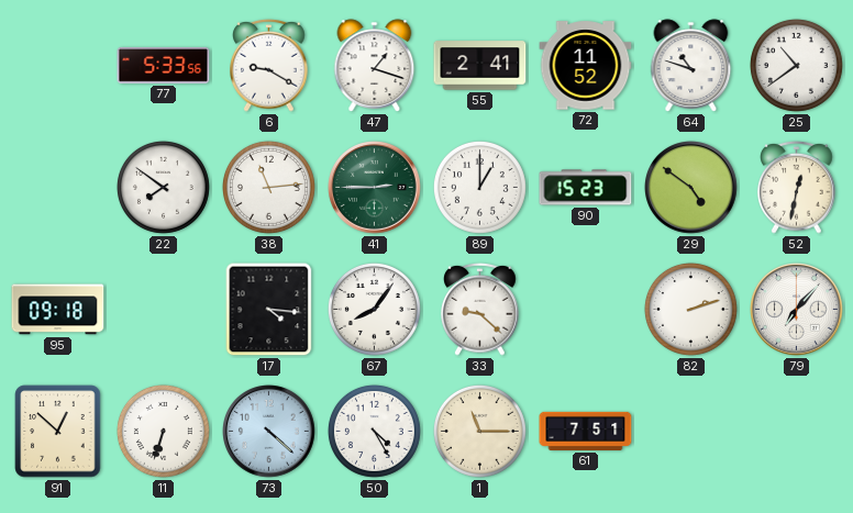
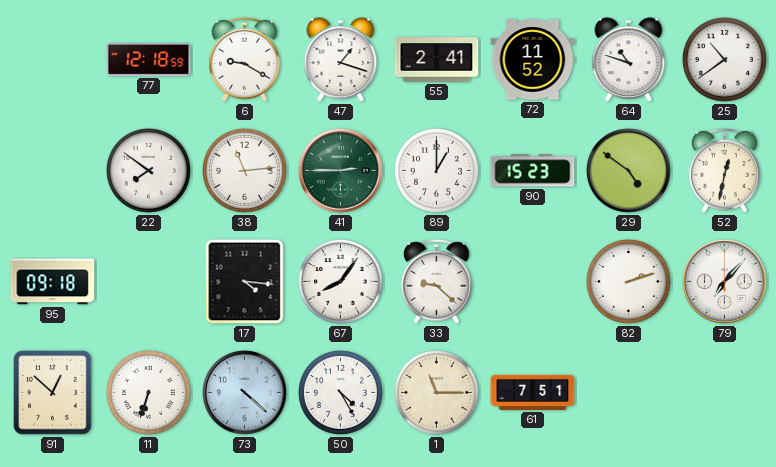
77: 5:33 -> 12:18
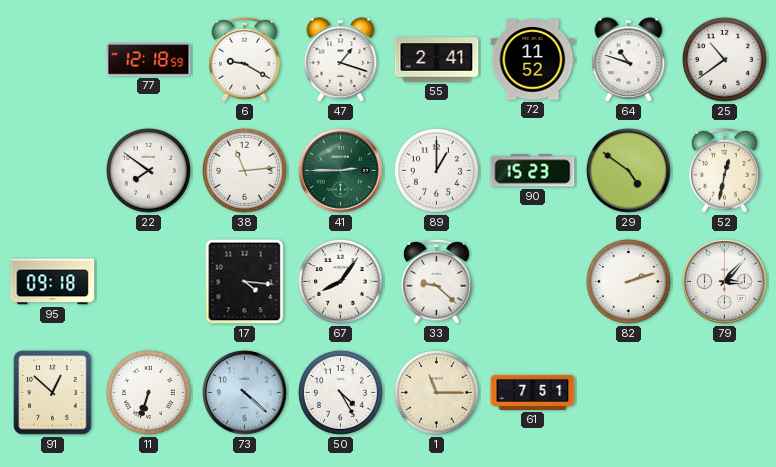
79: 7:07 -> 3:07
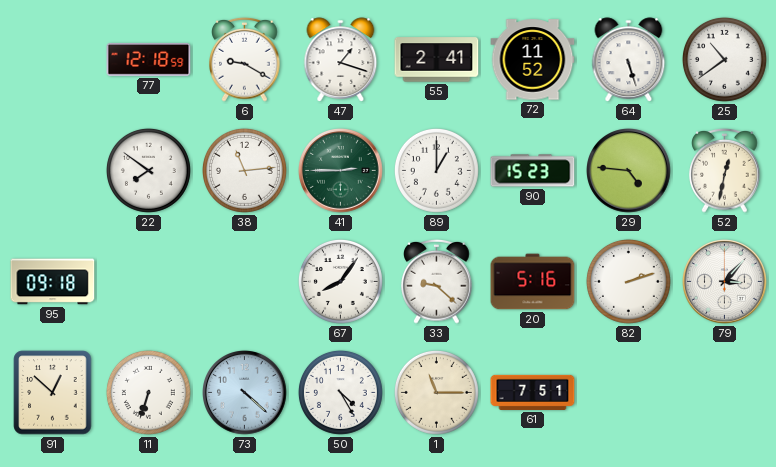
64: 10:48 -> 5:27
29: 4:51 -> 4:46
17: 4:16 -> none
20: none -> 5:16
